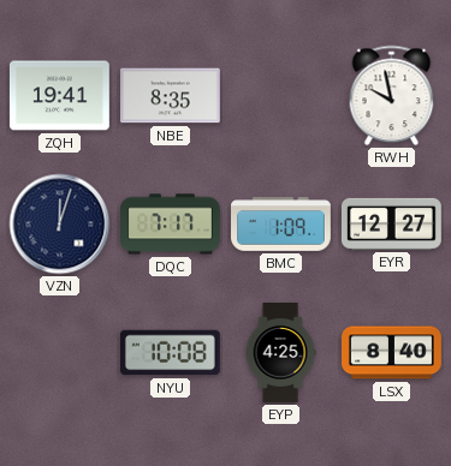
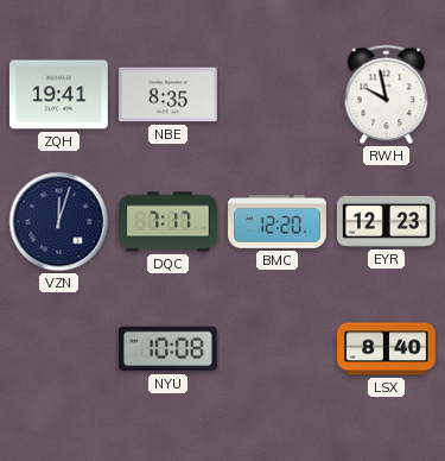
BMC: 1:09 -> 12:20
EYR: 12:27 -> 12:23
EYP: 4:25 -> none
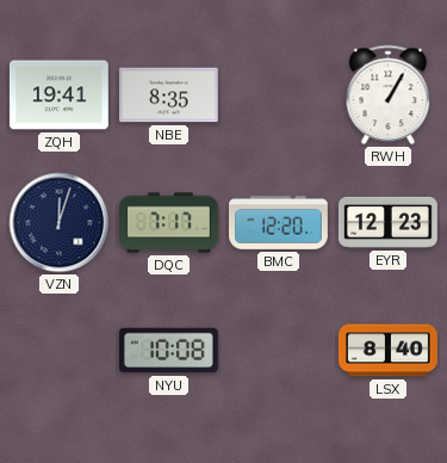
RWH: 9:58 -> 1:05
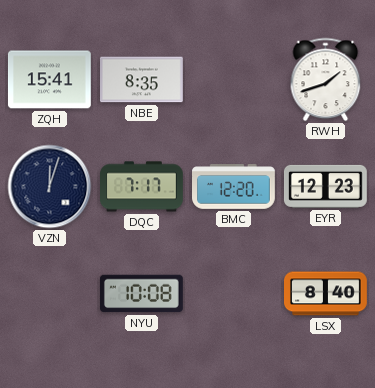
ZQH: 19:41 -> 15:41
RWH: 1:05 -> 1:42
